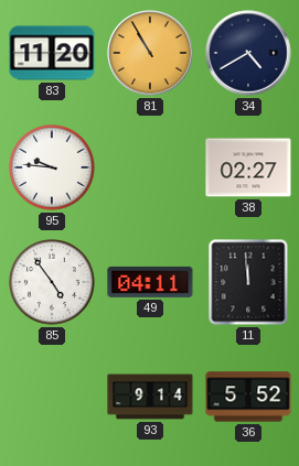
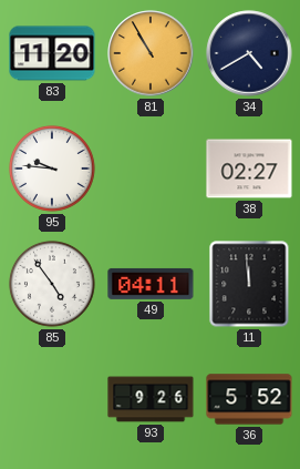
93: 9:14 -> 9:26
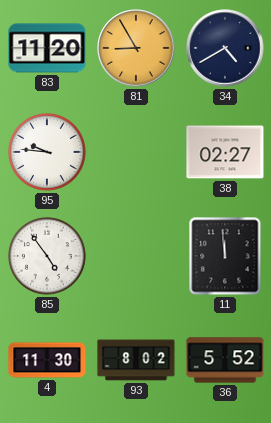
81: 10:55 -> 8:55
49: 04:11 -> none
4: none -> 11:30
93: 9:26 -> 8:02
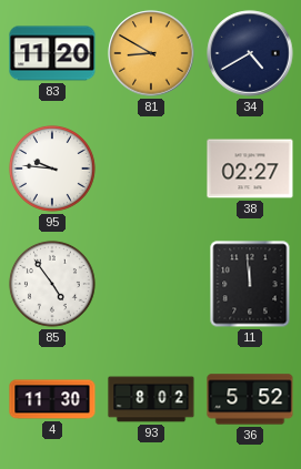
81: 8:55 -> 8:50
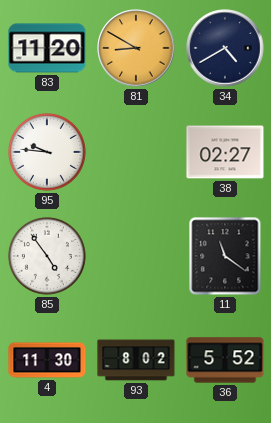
11: 11:59 -> 11:21
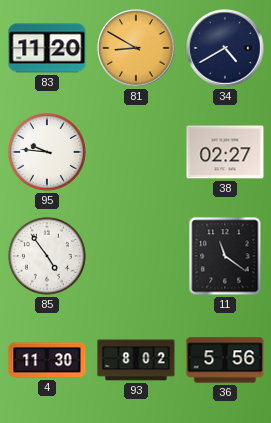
36: 5:52 -> 5:56
